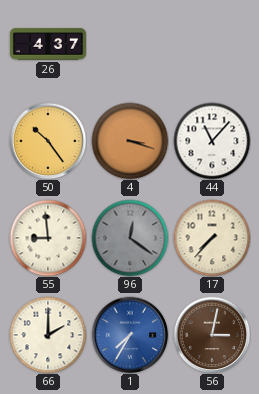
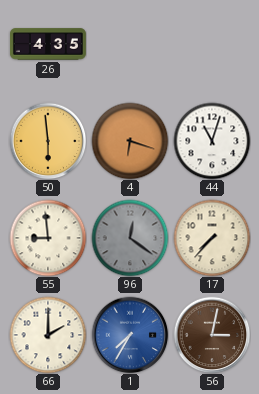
26: 4:37 -> 4:35
50: 10:24 -> 5:59
4: 3:18 -> 6:18
44: 11:07 -> 11:03
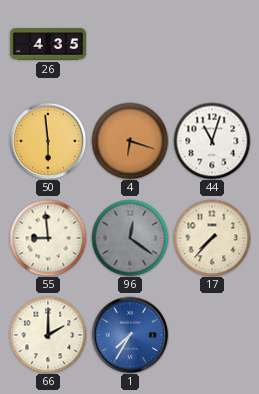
56: 3:02 -> none
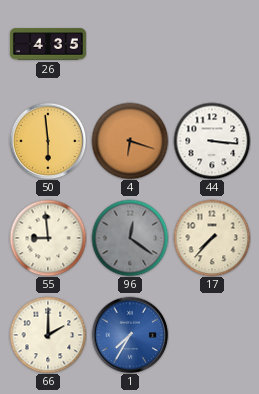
44: 11:03 -> 3:16
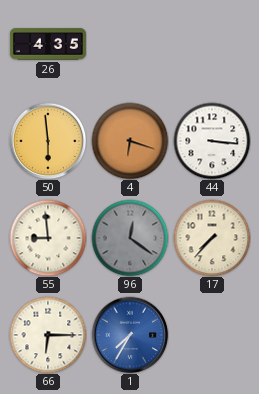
66: 2:00 -> 6:15
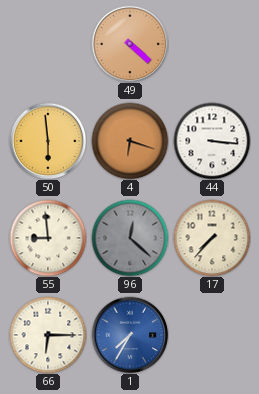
26: 4:35 -> none
49: none -> 4:22
96: 12:21 -> 12:22
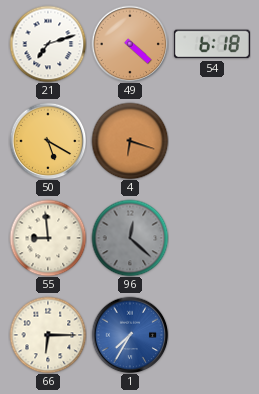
21: none -> 7:12
54: none -> 6:18
50: 5:59 -> 5:20
44: 3:16 -> none
17: 7:37 -> none
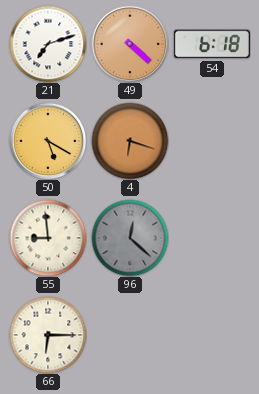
1: 7:35 -> none
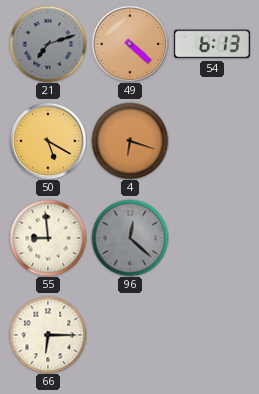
21 dial: white -> grey
54: 6:18 -> 6:13
